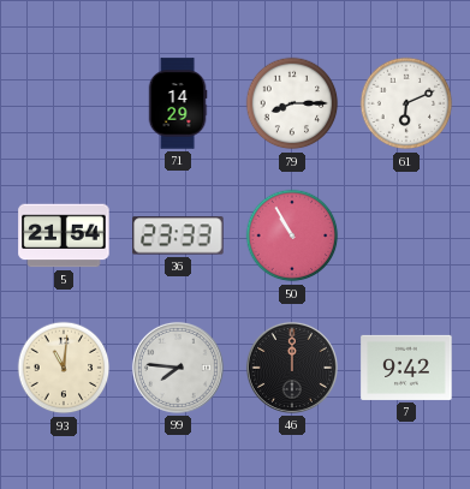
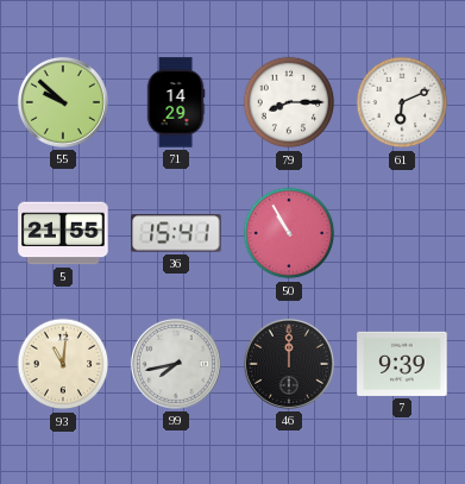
55: none -> 9:52
5: 21:54 -> 21:55
36: 23:33 -> 15:41
99: 7:46 -> 7:43
7: 9:42 -> 9:39
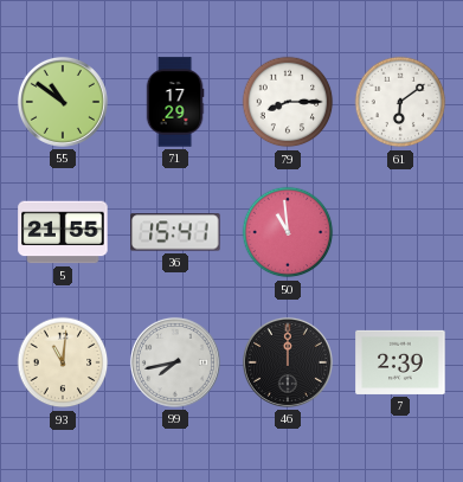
55: 9:52 -> 10:51
71: 14:29 -> 17:29
61: 6:11 -> 6:09
50: 10:55 -> 10:59
7: 9:39 -> 2:39
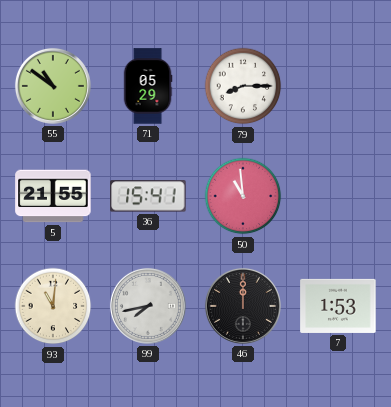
71: 17:29 -> 05:29
61: 6:09 -> none
7: 2:39 -> 1:53
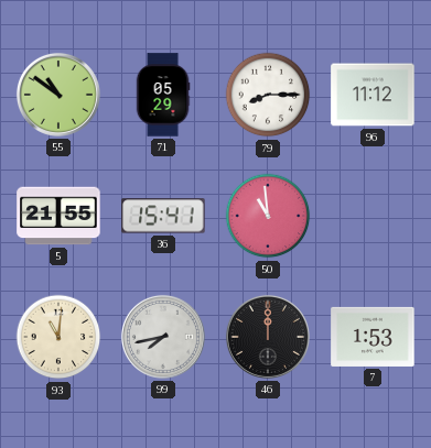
96: none -> 11:12
